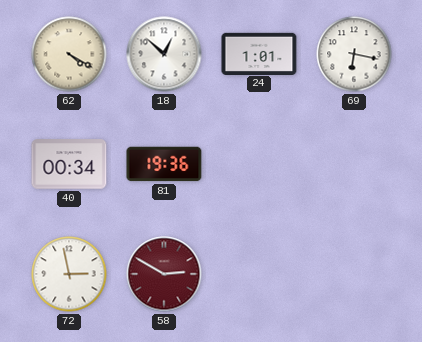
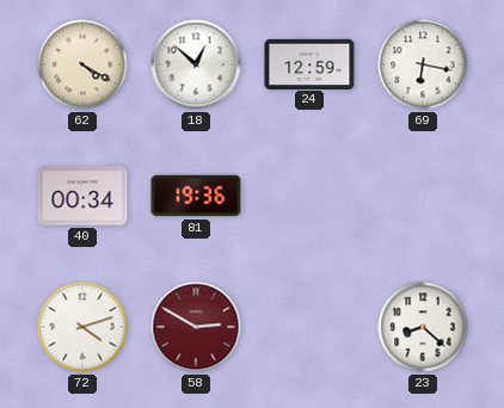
24: 1:01 -> 12:59
72: 2:58 -> 4:12
23: none -> 8:22
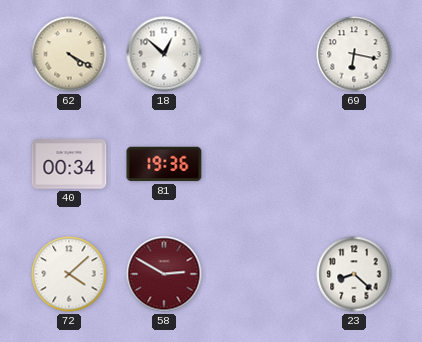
24: 12:59 -> none
72: 4:12 -> 4:08
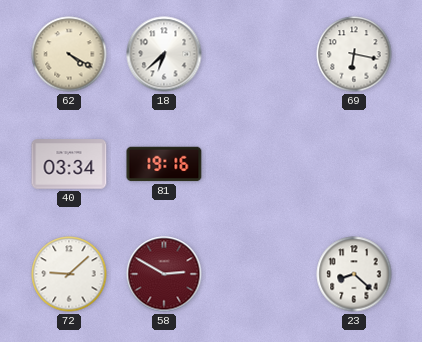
18: 12:52 -> 6:38
40: 00:34 -> 03:34
81: 19:36 -> 19:16
72: 4:08 -> 9:08
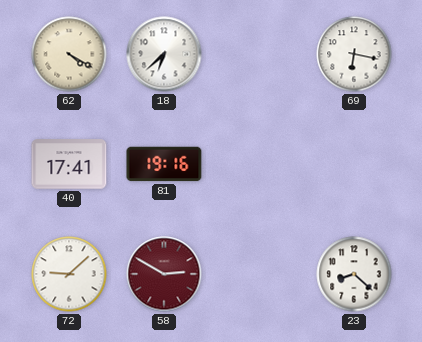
40: 03:34 -> 17:41
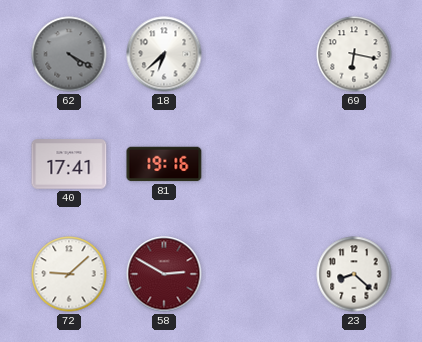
62 dial: cream -> grey
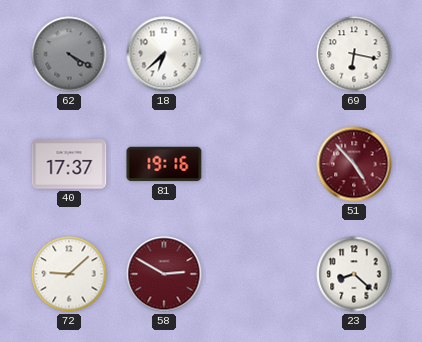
40: 17:41 -> 17:37
51: none -> 4:53
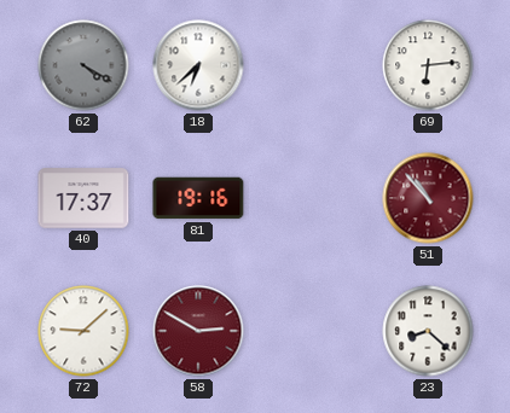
69: 6:17 -> 6:14
51: 4:53 -> 10:53
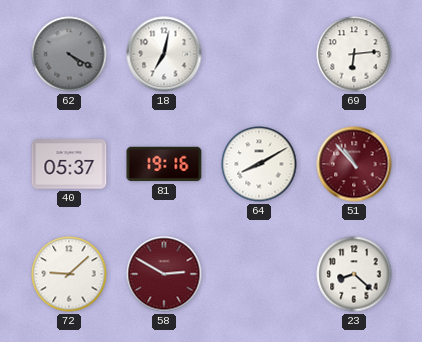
18: 6:38 -> 7:02
40: 17:37 -> 05:37
64: none -> 8:10
